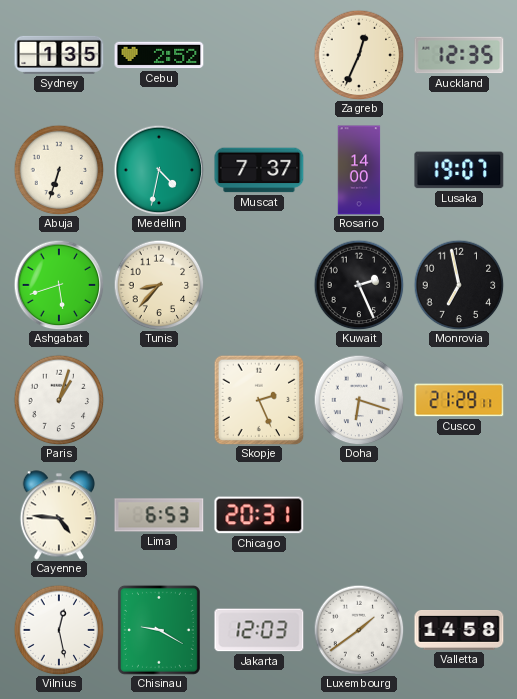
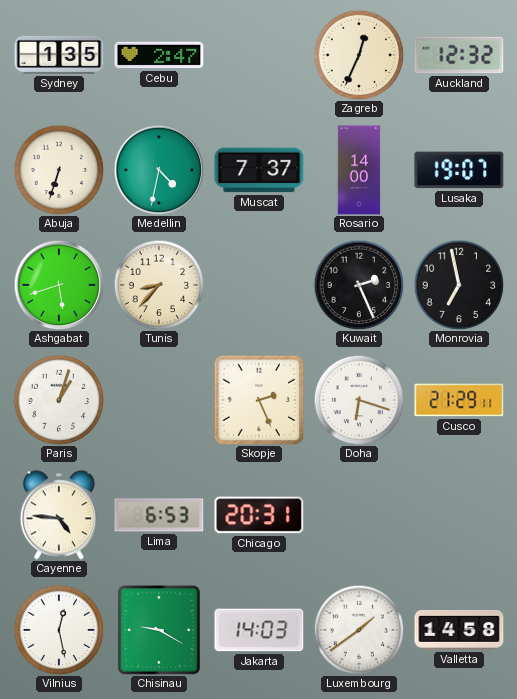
Cebu: 2:52 -> 2:47
Auckland: 12:35 -> 12:32
Jakarta: 12:03 -> 14:03
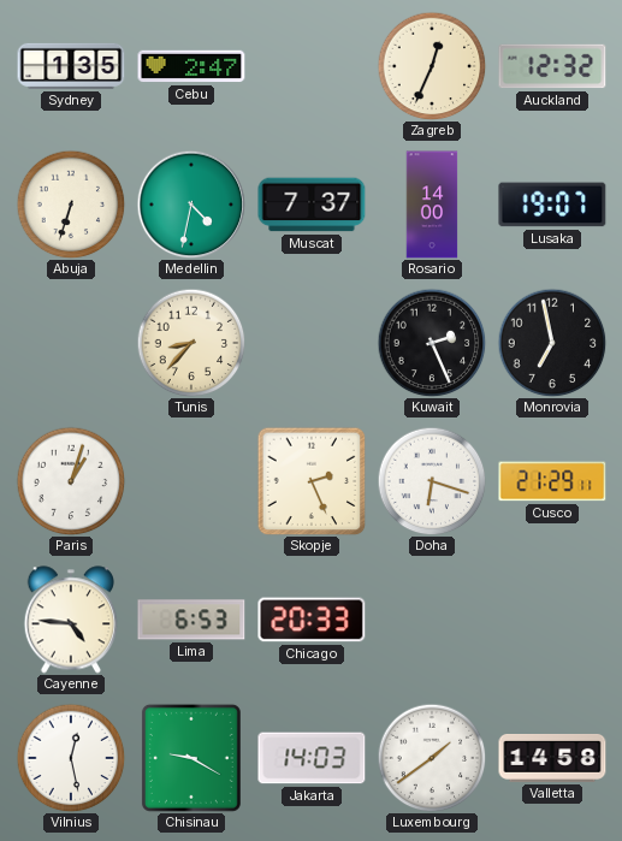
Ashgabat: 5:42 -> none
Chicago: 20:31 -> 20:33
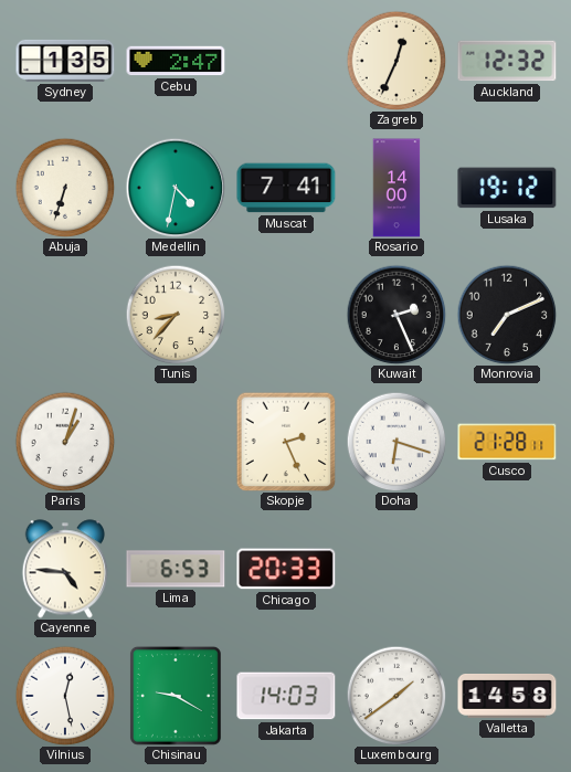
Muscat: 7:37 -> 7:41
Lusaka: 19:07 -> 19:12
Monrovia: 6:58 -> 7:11
Cusco: 21:29 -> 21:28
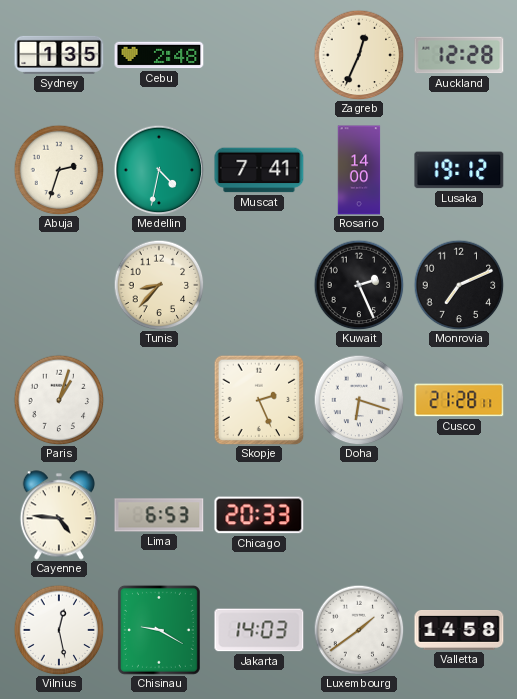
Cebu: 2:47 -> 2:48
Auckland: 12:32 -> 12:28
Abuja: 6:33 -> 2:33
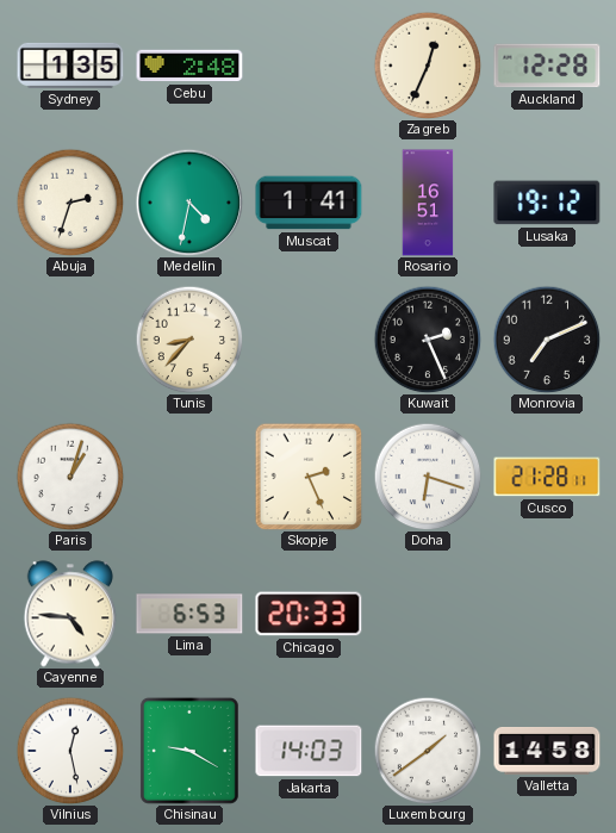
Muscat: 7:41 -> 1:41
Rosario: 14:00 -> 16:51
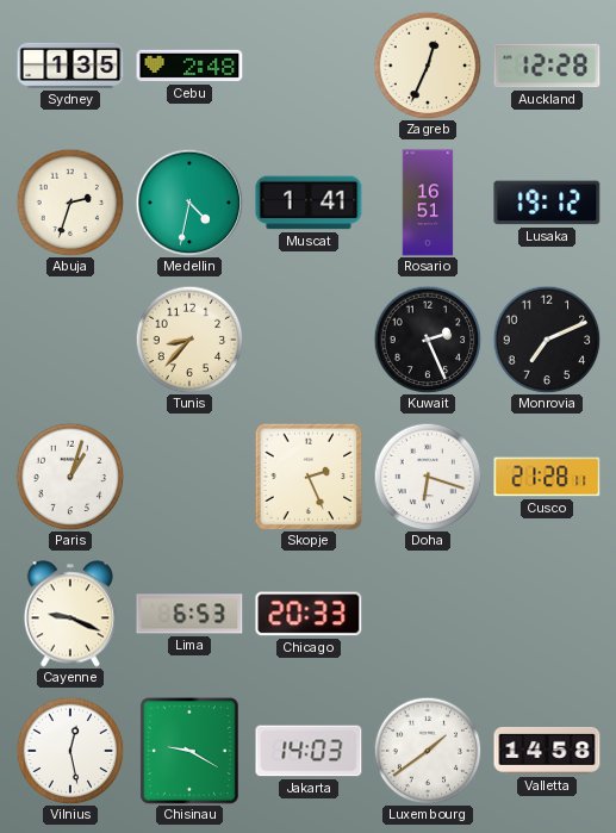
Cayenne: 4:46 -> 9:19
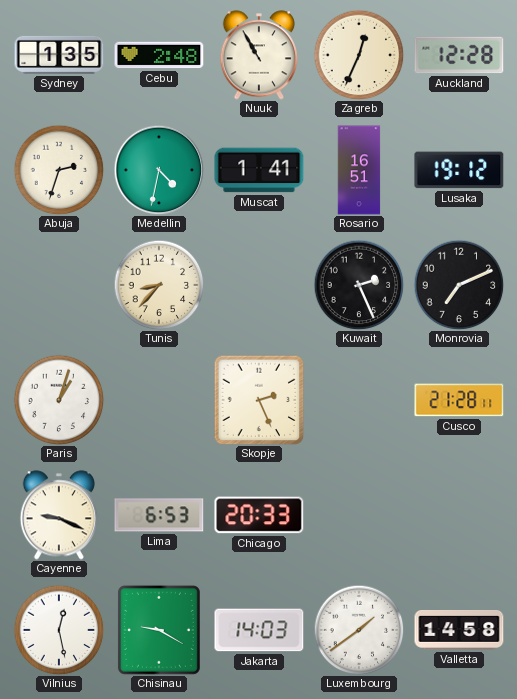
Nuuk: none -> 10:55
Doha: 6:18 -> none
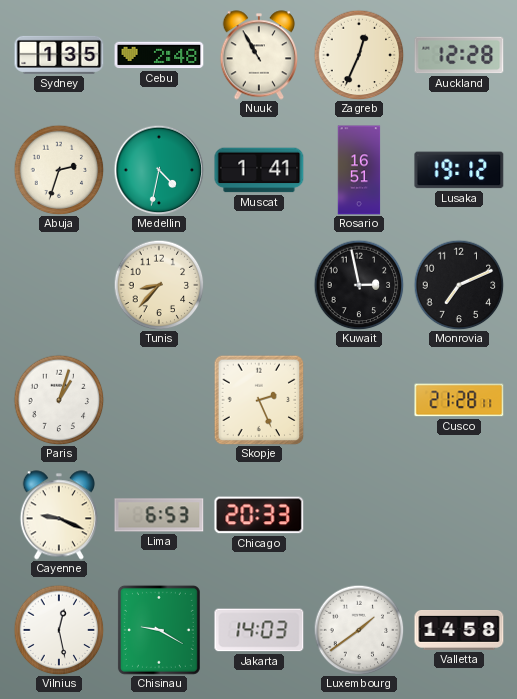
Kuwait: 2:26 -> 2:58
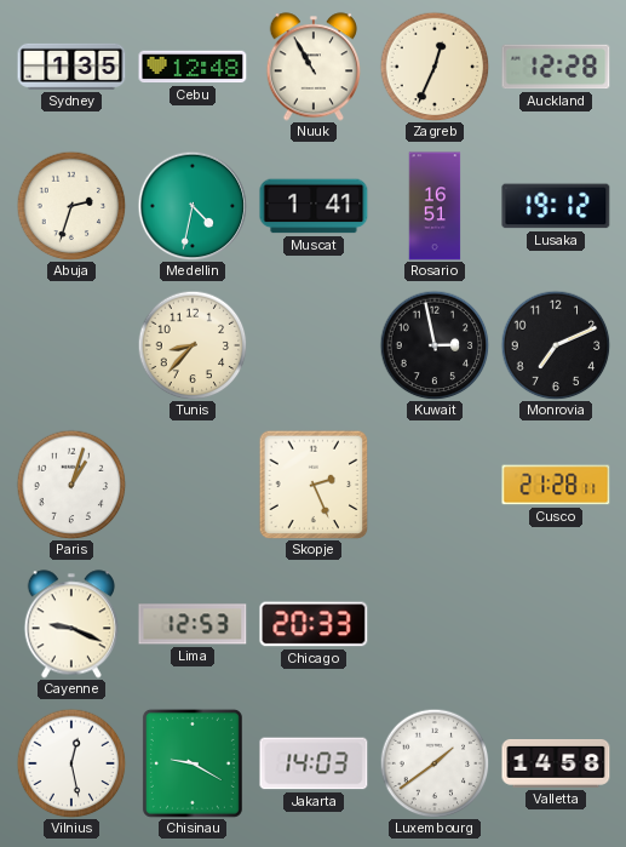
Cebu: 2:48 -> 12:48
Lima: 6:53 -> 12:53
